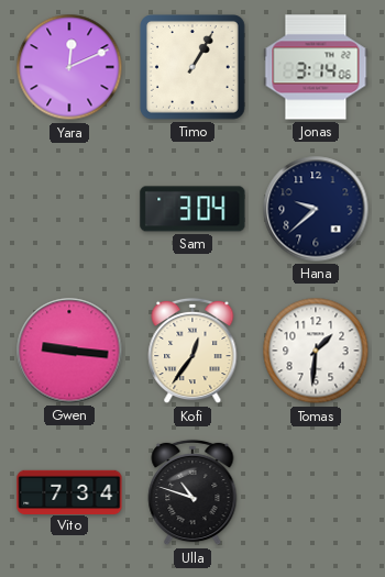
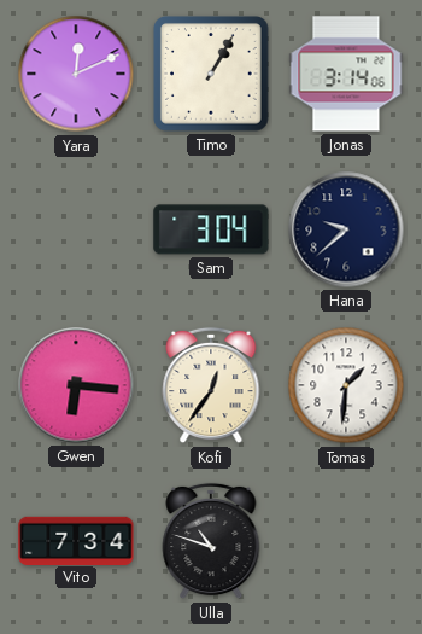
Gwen: 9:16 -> 6:16
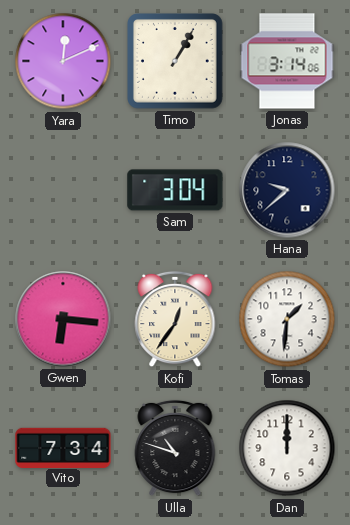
Dan: none -> 12:00
